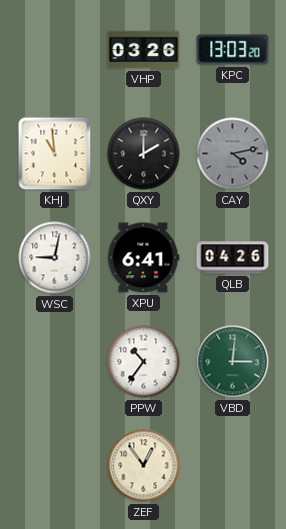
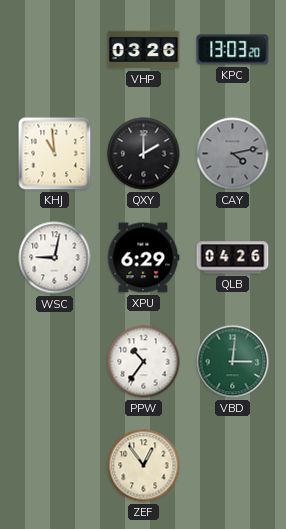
XPU: 6:41 -> 6:29
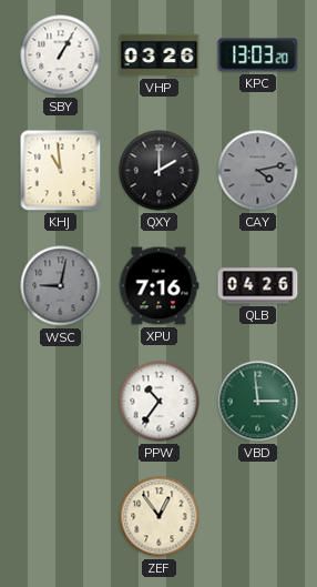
SBY: none -> 1:05
WSC dial: white -> grey
XPU: 6:29 -> 7:16
VBD: 3:01 -> 2:59
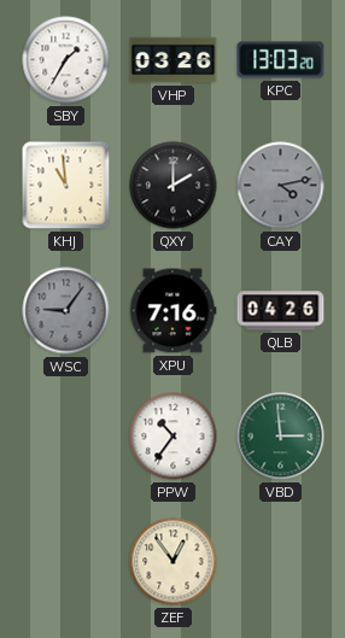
SBY: 1:05 -> 1:35
WSC: 9:02 -> 9:06
